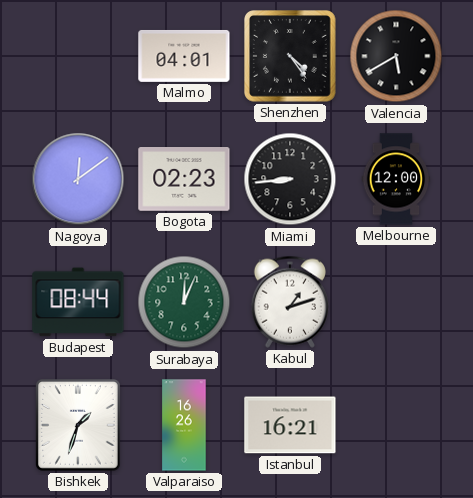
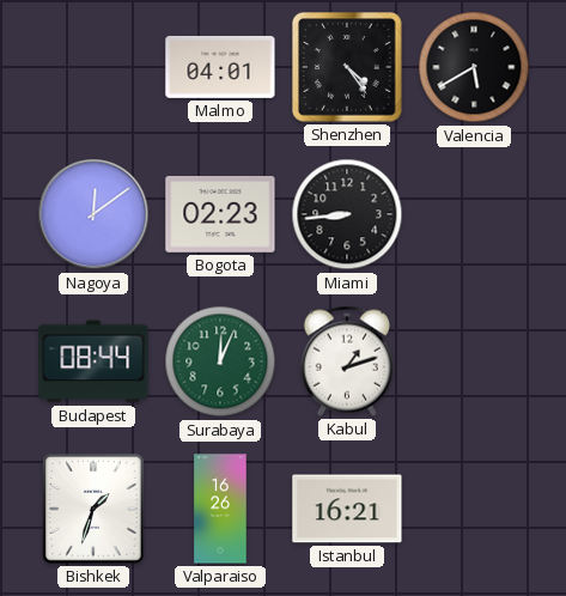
Melbourne: 12:00 -> none
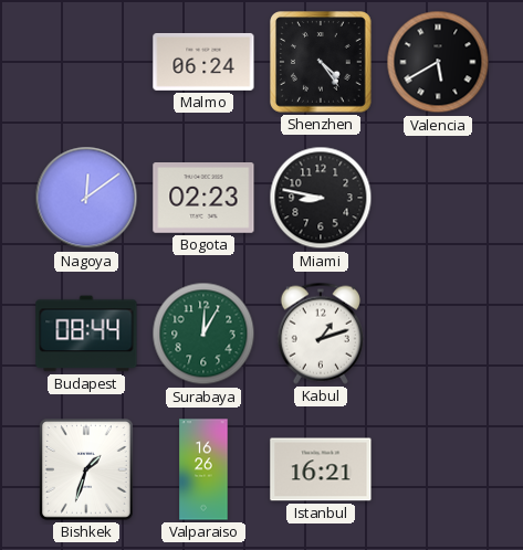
Malmo: 04:01 -> 06:24
Miami: 8:44 -> 8:47
Surabaya: 12:04 -> 12:05
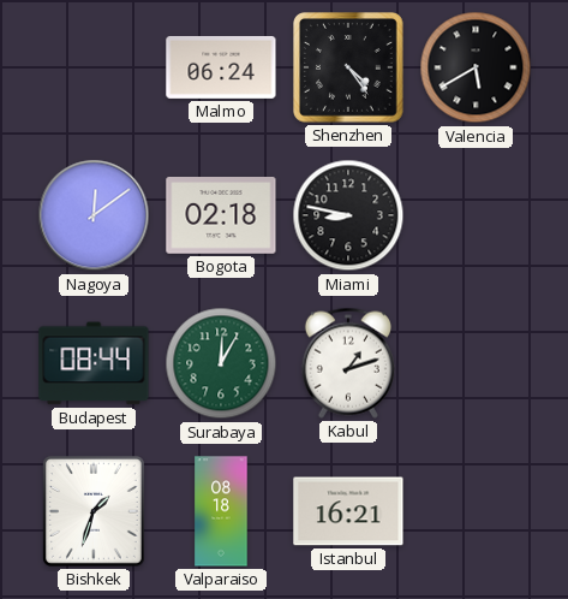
Bogota: 02:23 -> 02:18
Valparaiso: 16:26 -> 08:18
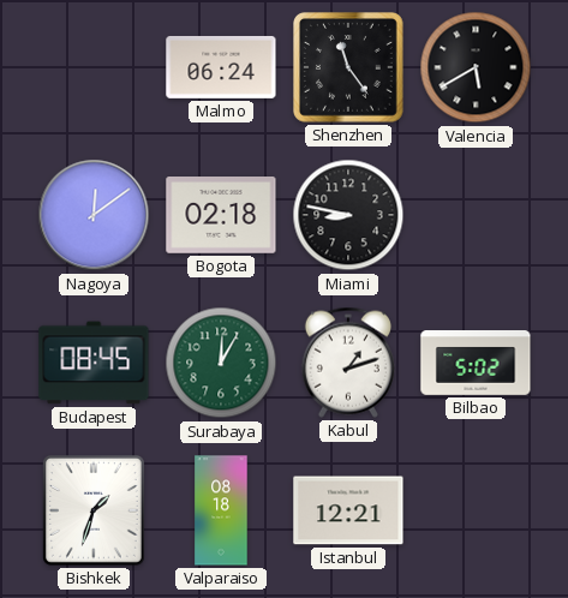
Shenzhen: 4:24 -> 11:24
Budapest: 08:44 -> 08:45
Bilbao: none -> 5:02
Istanbul: 16:21 -> 12:21
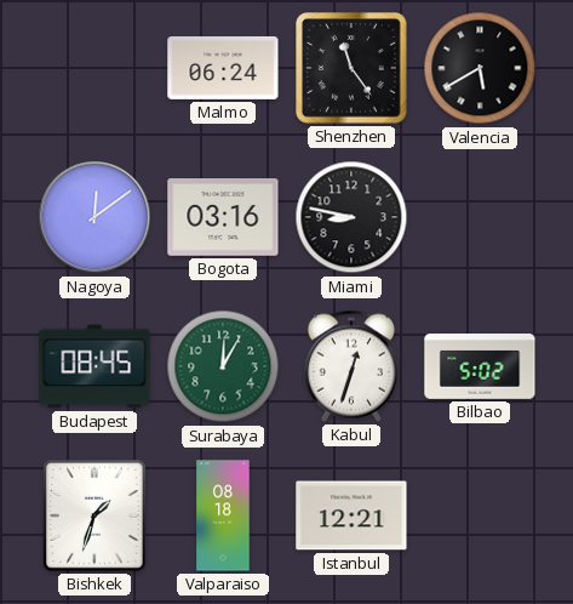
Bogota: 02:18 -> 03:16
Kabul: 1:12 -> 12:33
